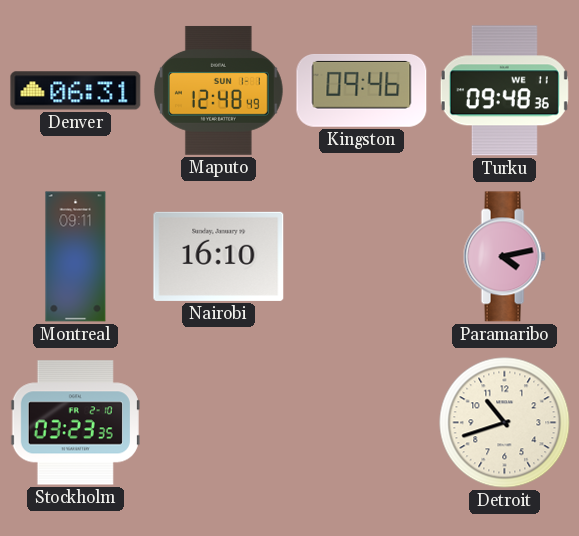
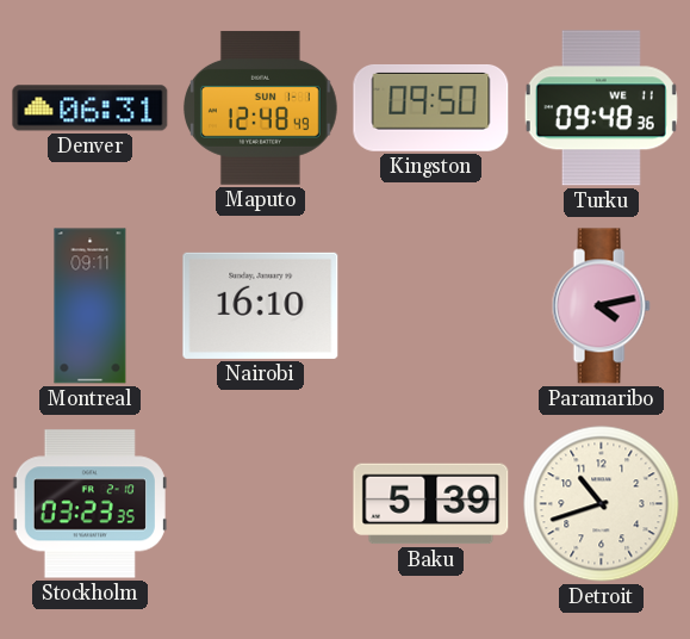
Kingston: 09:46 -> 09:50
Baku: none -> 5:39
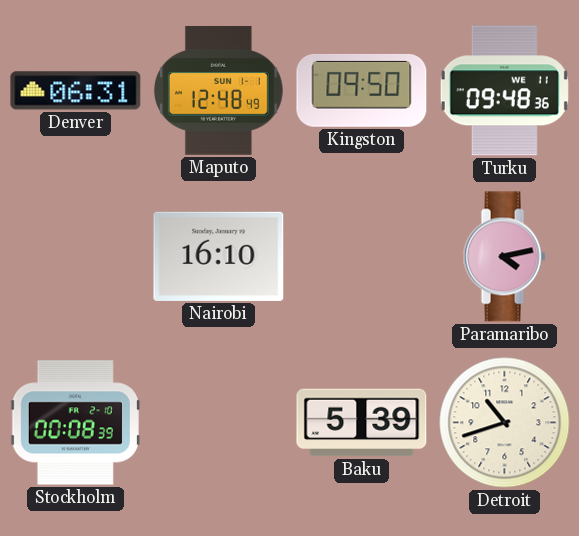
Montreal: 09:11 -> none
Stockholm: 03:23 -> 00:08
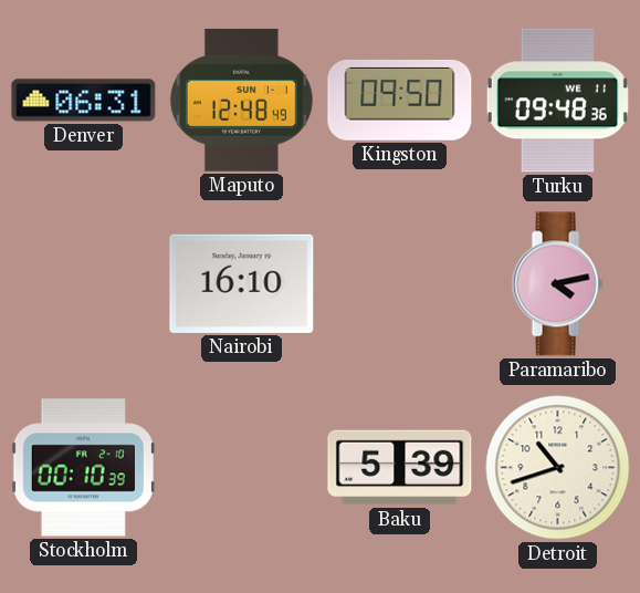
Stockholm: 00:08 -> 00:10
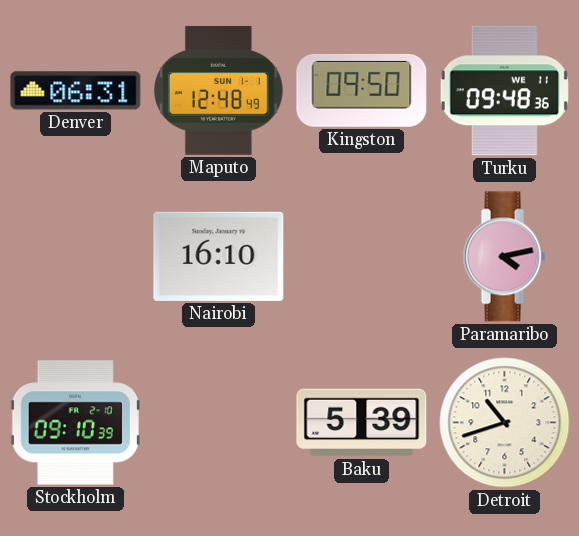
Stockholm: 00:10 -> 09:10
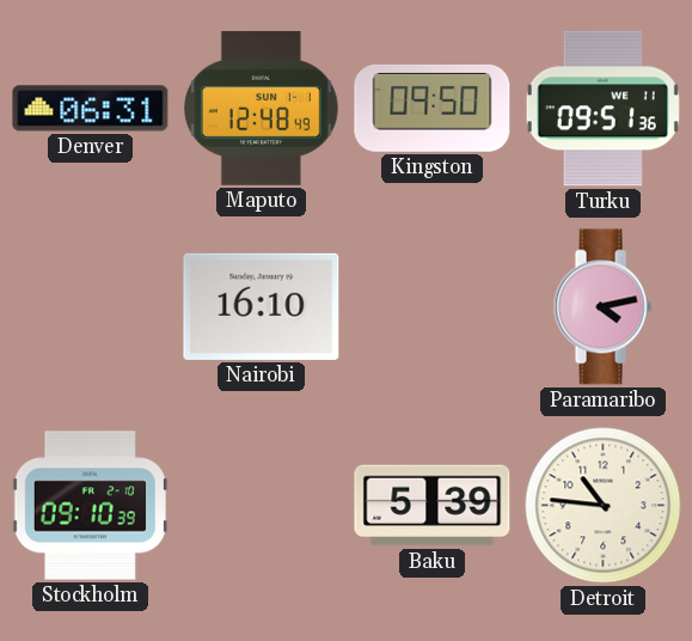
Turku: 09:48 -> 09:51
Detroit: 10:42 -> 10:46
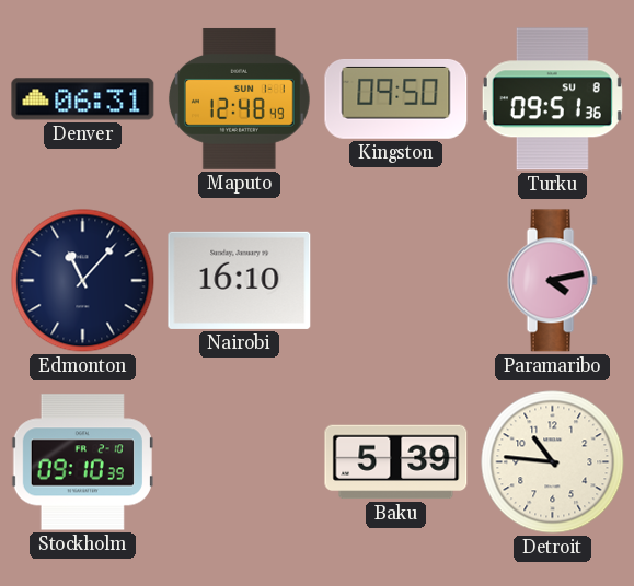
Turku date: WE 11 -> SU 8
Edmonton: none -> 11:07
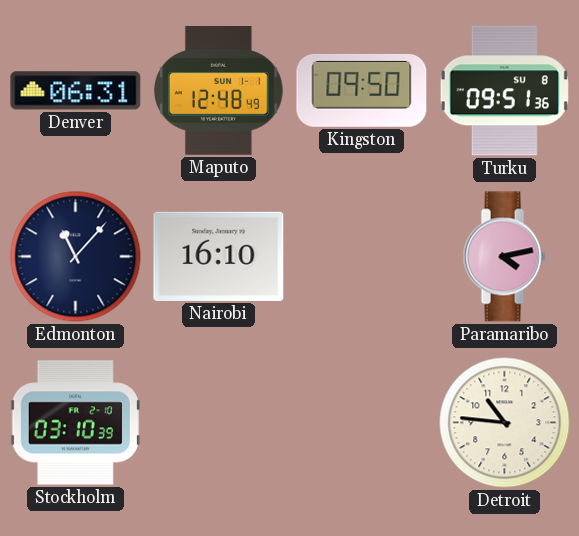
Stockholm: 09:10 -> 03:10
Baku: 5:39 -> none
